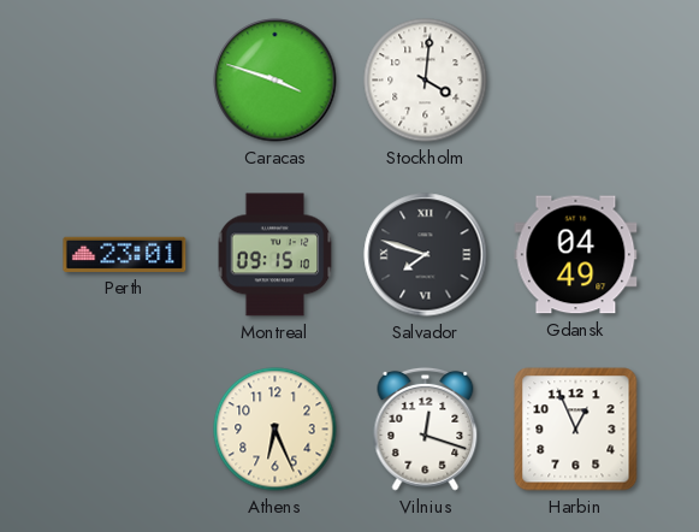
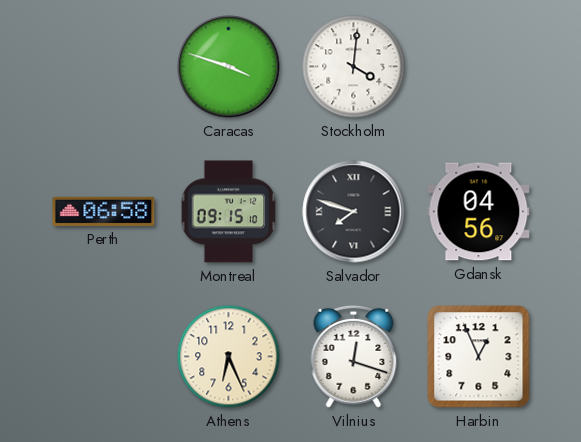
Perth: 23:01 -> 06:58
Gdansk: 04:49 -> 04:56
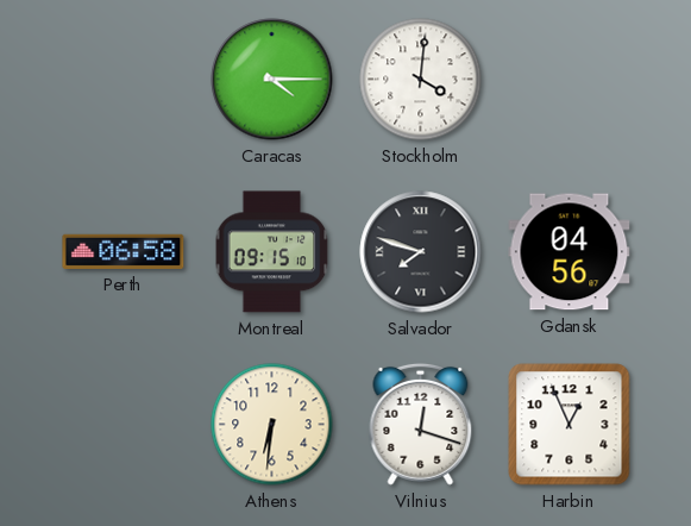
Caracas: 3:48 -> 4:15
Athens: 6:26 -> 6:31
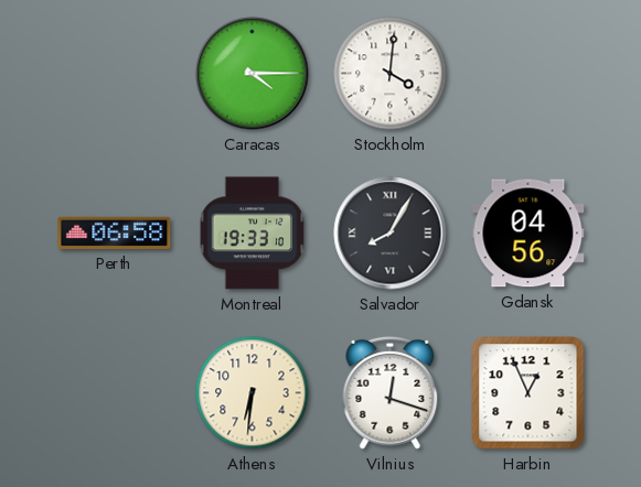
Montreal: 09:15 -> 19:33
Salvador: 7:48 -> 8:05
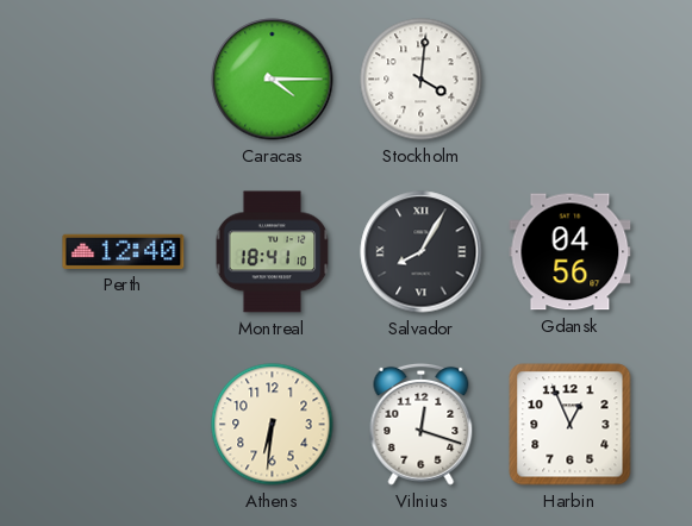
Perth: 06:58 -> 12:40
Montreal: 19:33 -> 18:41
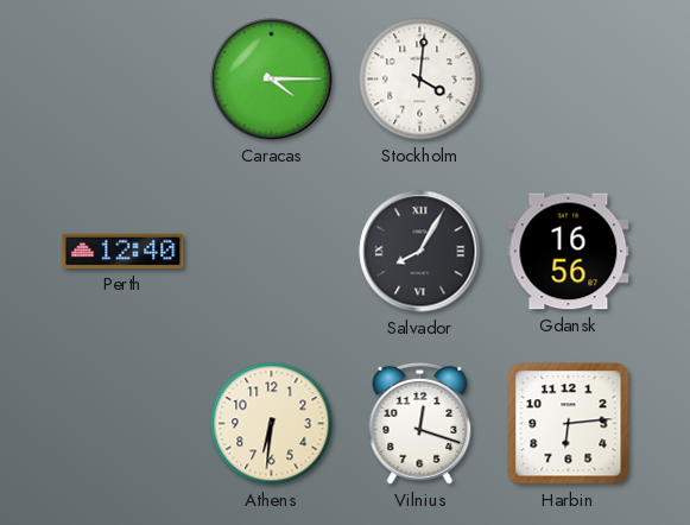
Montreal: 18:41 -> none
Gdansk: 04:56 -> 16:56
Harbin: 12:56 -> 6:14
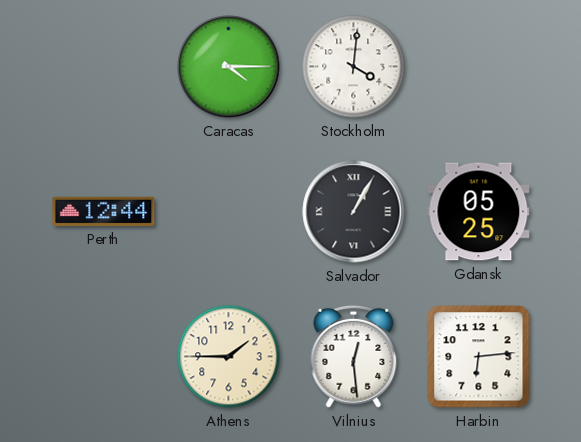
Perth: 12:40 -> 12:44
Salvador: 8:05 -> 1:05
Gdansk: 16:56 -> 05:25
Athens: 6:31 -> 1:45
Vilnius: 12:18 -> 12:29
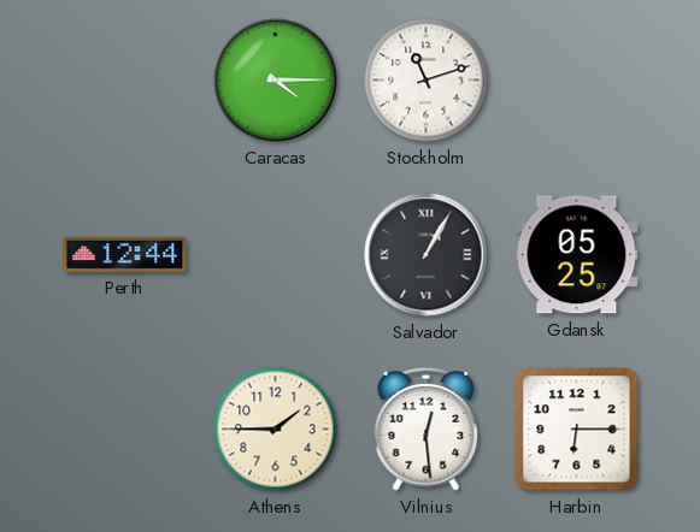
Stockholm: 4:01 -> 11:12
Harbin: 6:14 -> 6:15
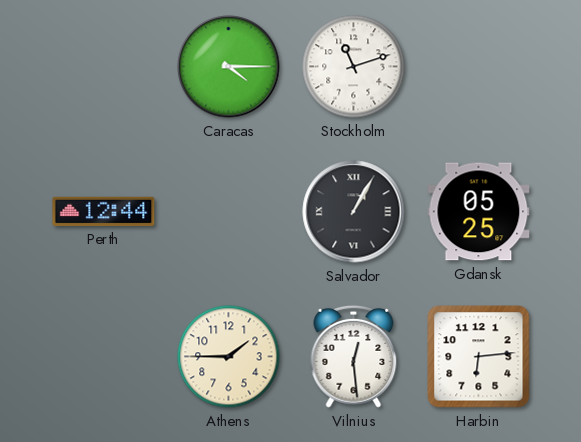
Harbin: 6:15 -> 6:14
